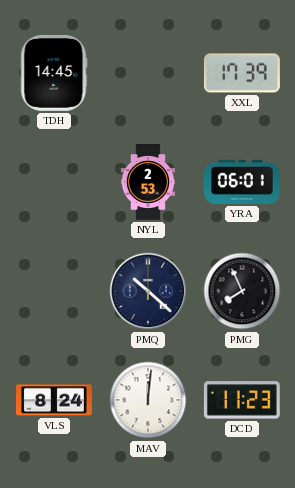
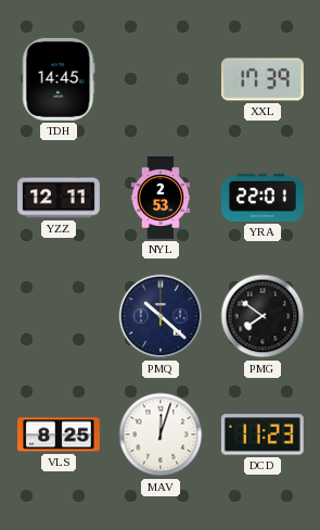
YZZ: none -> 12:11
YRA: 06:01 -> 22:01
PMG: 7:56 -> 7:51
VLS: 8:24 -> 8:25
MAV: 12:01 -> 12:03
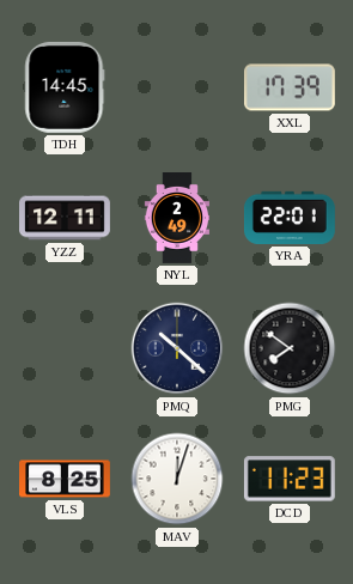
NYL: 2:53 -> 2:49
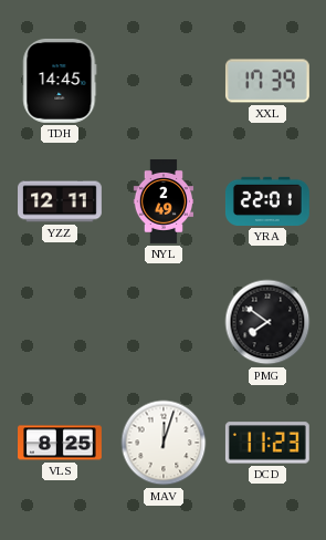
PMQ: 10:22 -> none
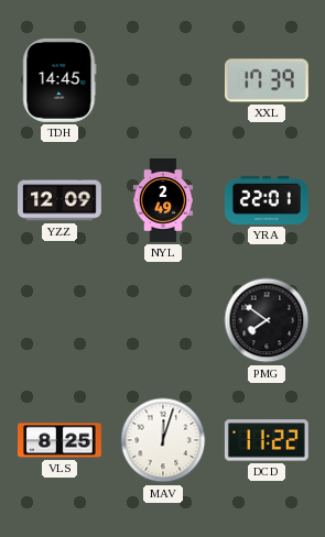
YZZ: 12:11 -> 12:09
DCD: 11:23 -> 11:22
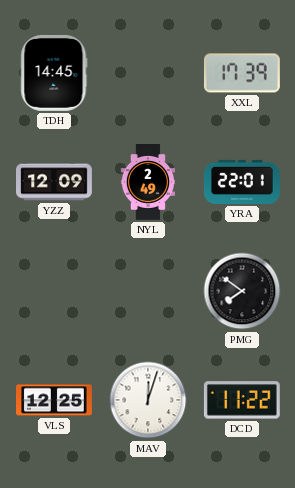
VLS: 8:25 -> 12:25
